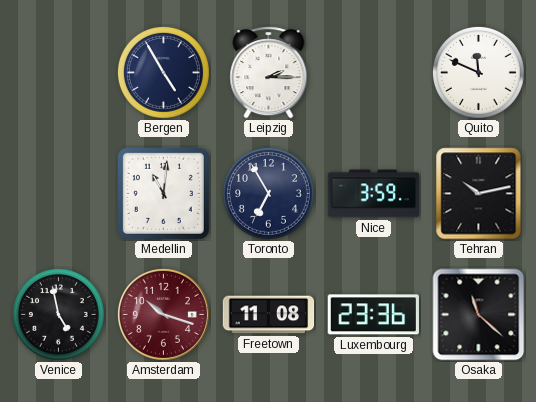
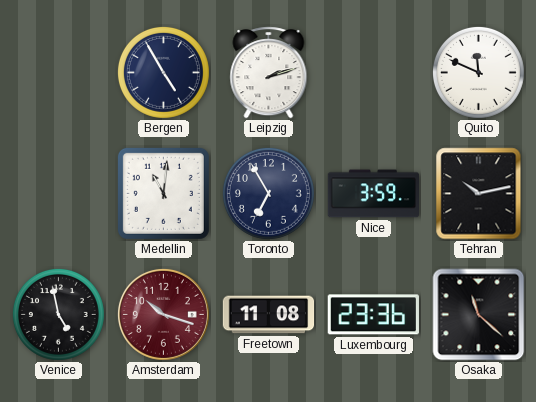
Leipzig: 2:15 -> 2:12
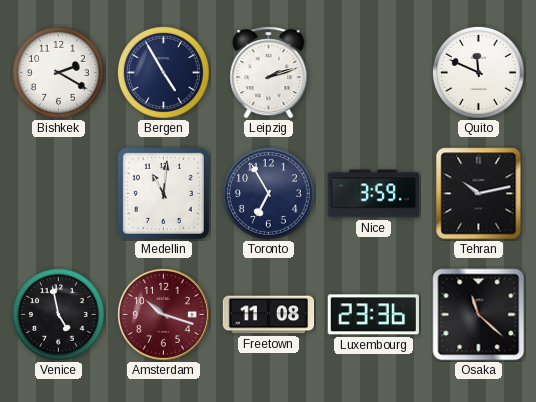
Bishkek: none -> 2:20
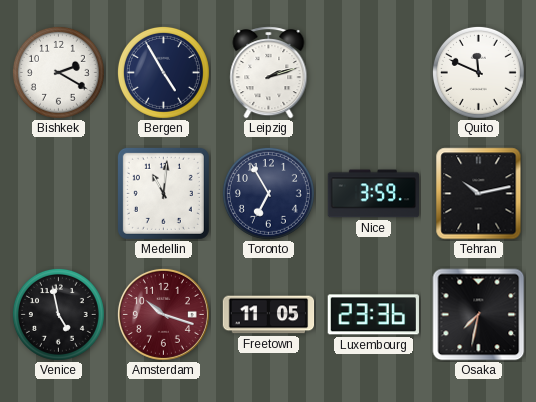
Freetown: 11:08 -> 11:05
Osaka: 11:22 -> 7:32
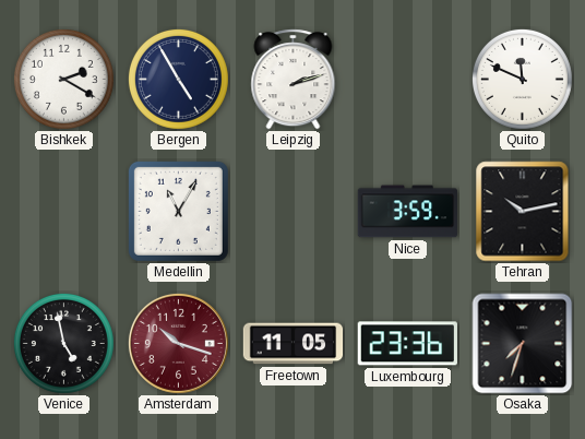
Medellin: 11:01 -> 11:05
Toronto: 6:55 -> none
Osaka: 7:32 -> 7:33
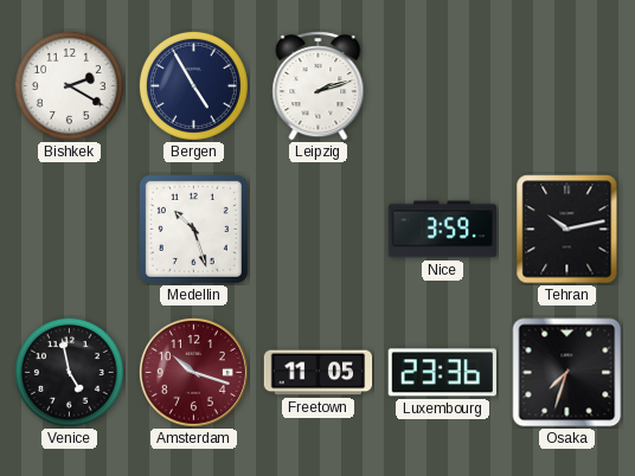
Quito: 11:49 -> none
Medellin: 11:05 -> 10:27
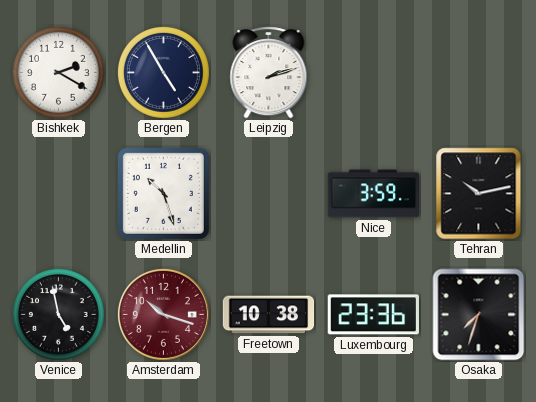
Freetown: 11:05 -> 10:38
